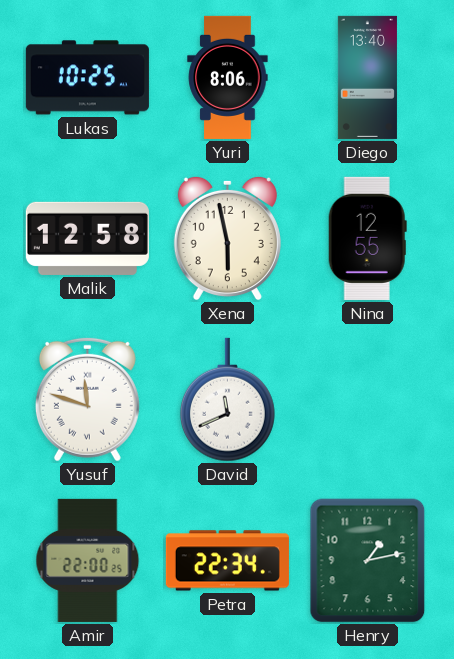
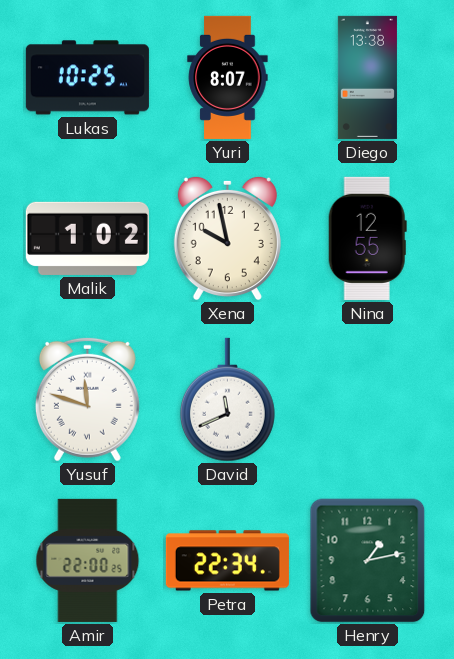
Yuri: 8:06 -> 8:07
Diego: 13:40 -> 13:38
Malik: 12:58 -> 1:02
Xena: 5:58 -> 9:58
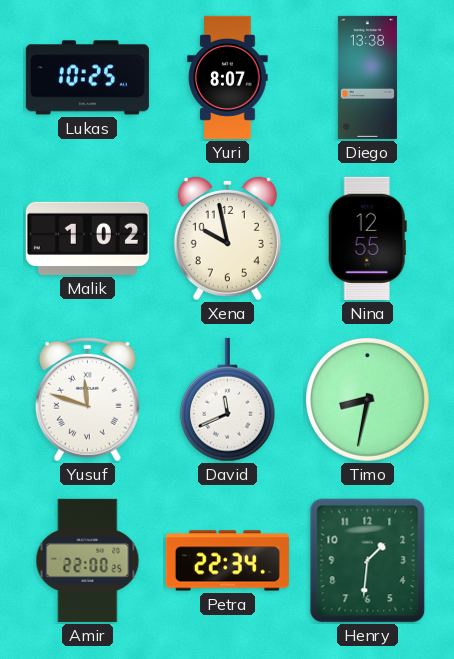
Timo: none -> 8:32
Henry: 1:13 -> 1:31
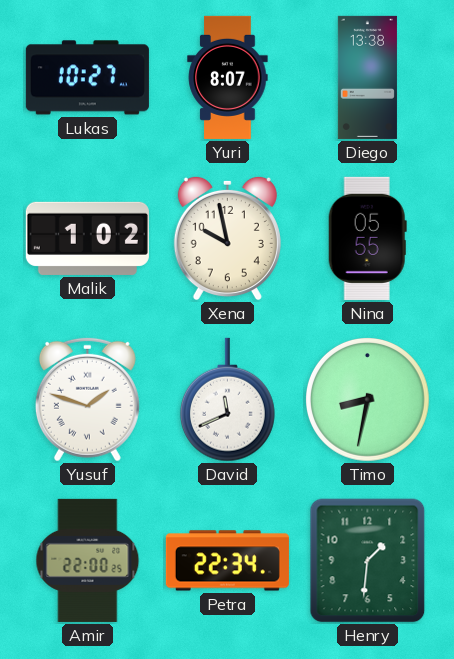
Lukas: 10:25 -> 10:27
Nina: 12:55 -> 05:55
Yusuf: 11:48 -> 1:48
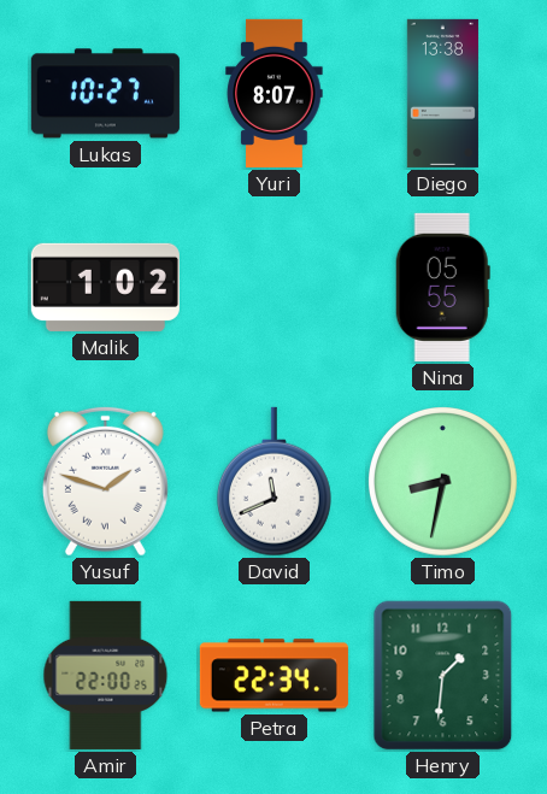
Xena: 9:58 -> none
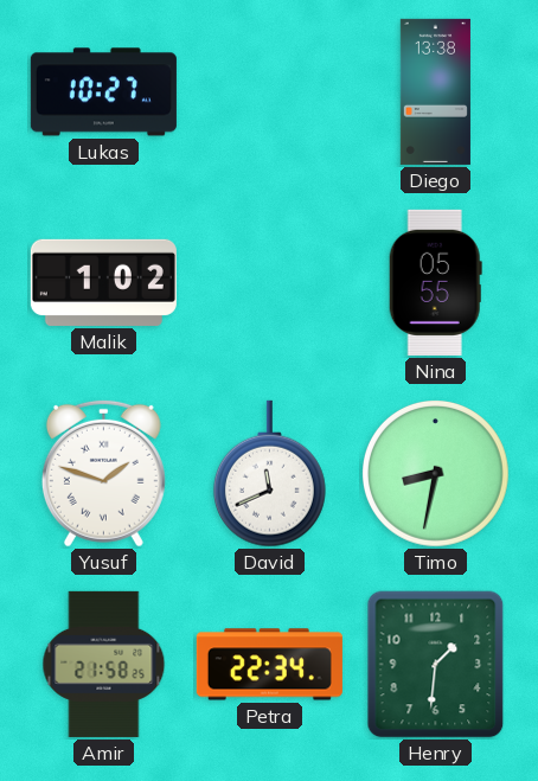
Yuri: 8:07 -> none
Amir: 22:00 -> 21:58
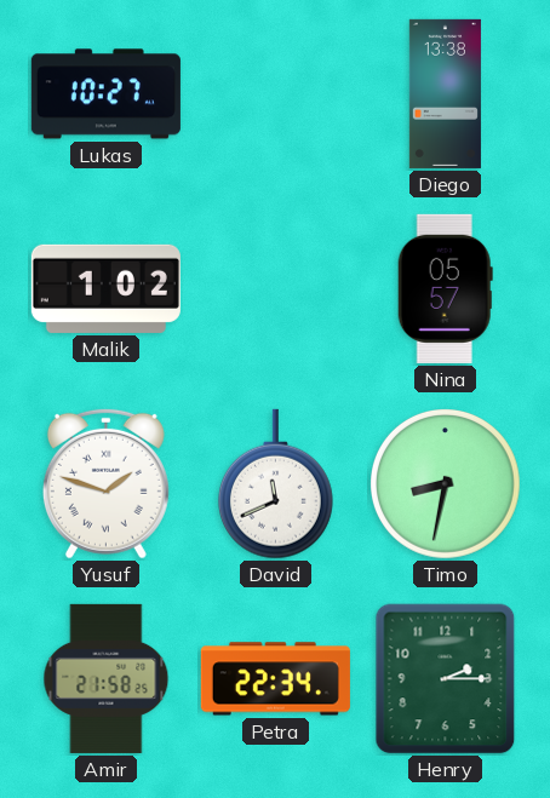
Nina: 05:55 -> 05:57
Henry: 1:31 -> 2:15
